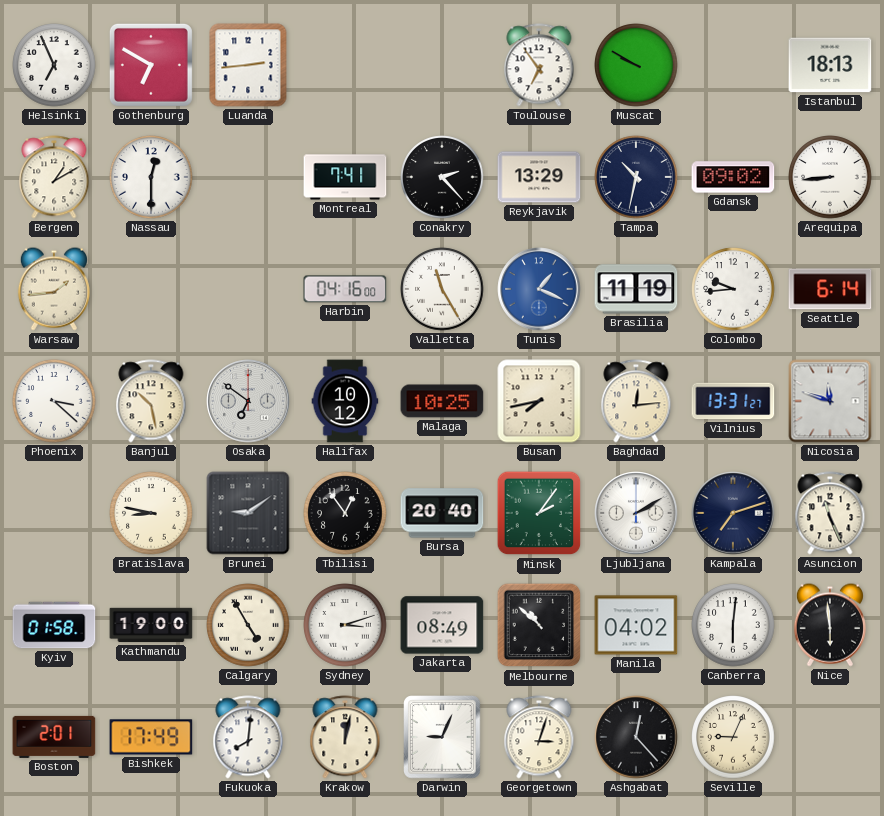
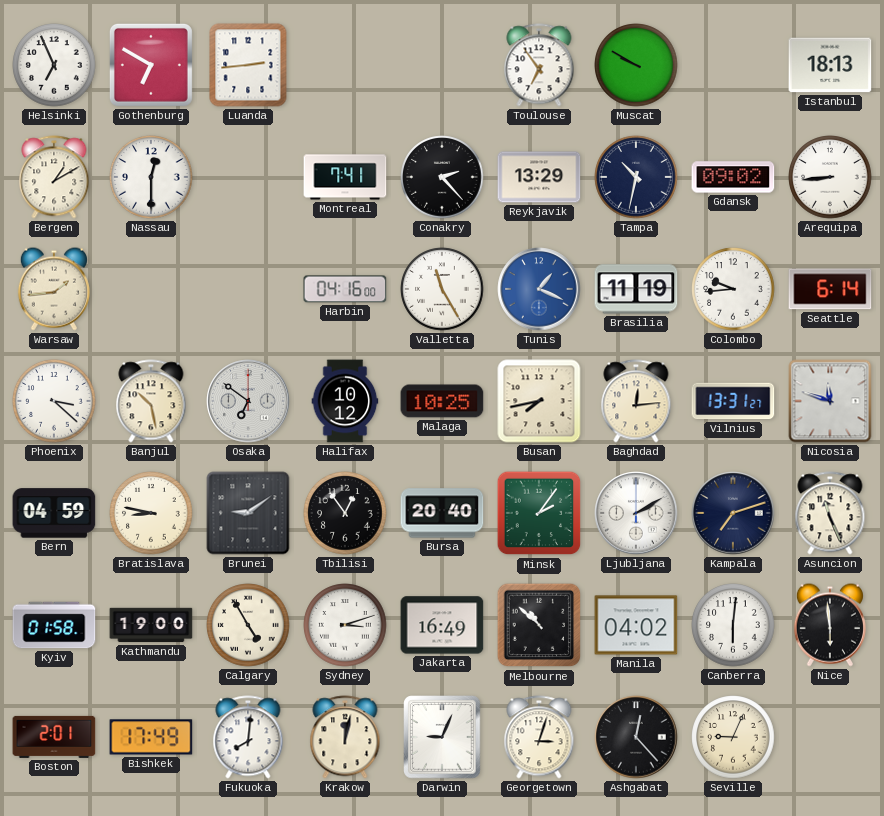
Bern: none -> 04:59
Jakarta: 08:49 -> 16:49
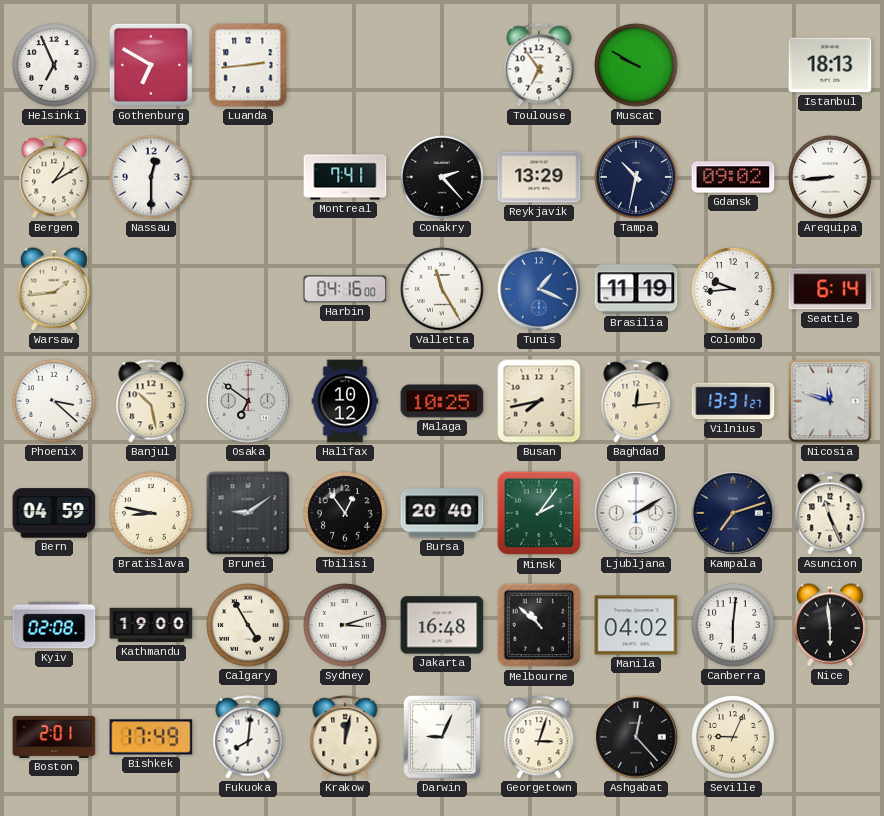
Kyiv: 01:58 -> 02:08
Jakarta: 16:49 -> 16:48
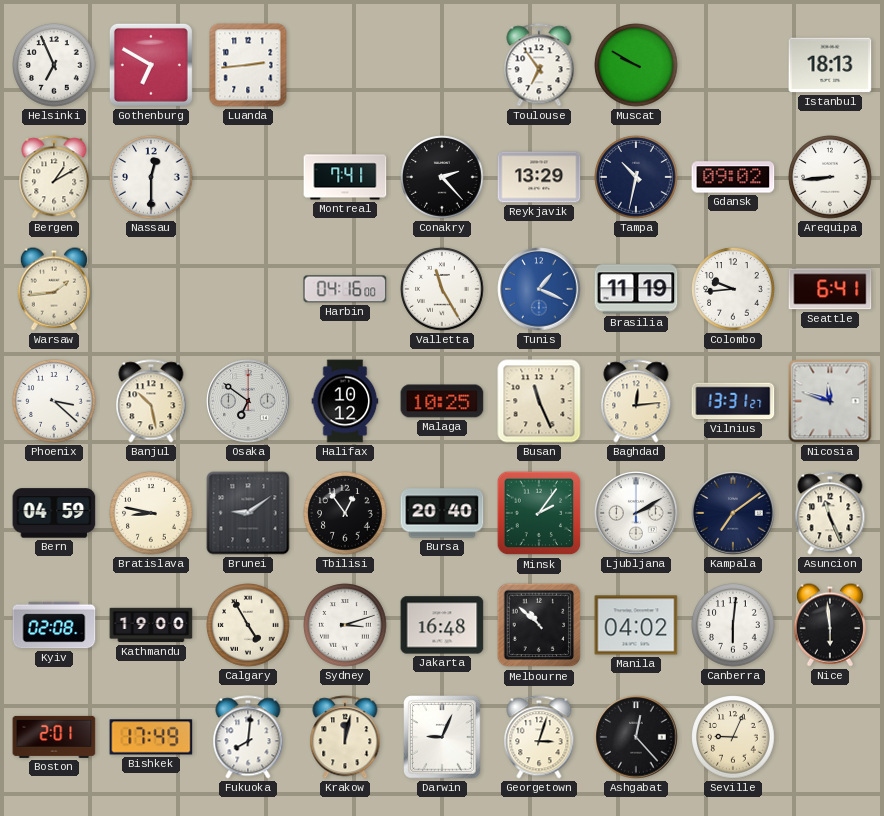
Seattle: 6:14 -> 6:41
Busan: 7:43 -> 11:26
Kampala: 7:12 -> 7:09
